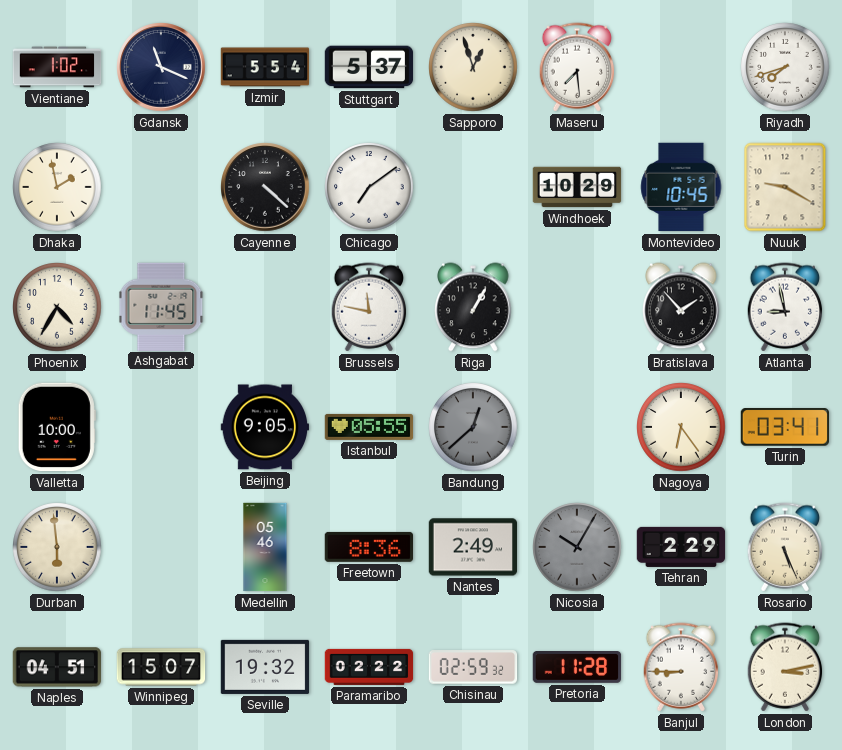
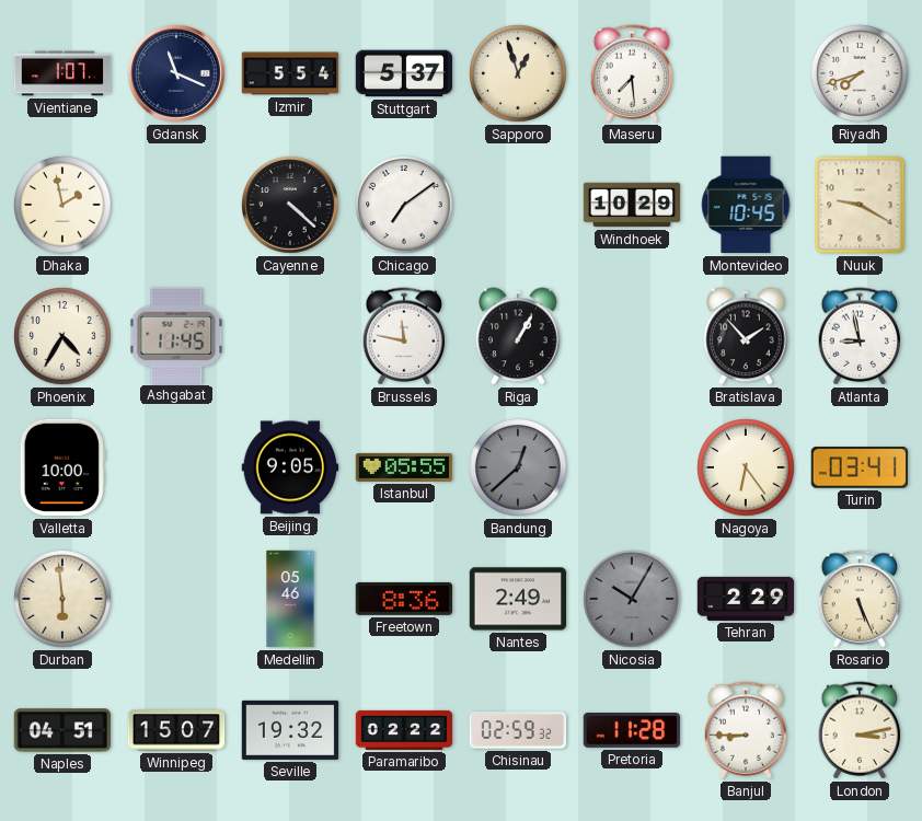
Vientiane: 1:02 -> 1:07
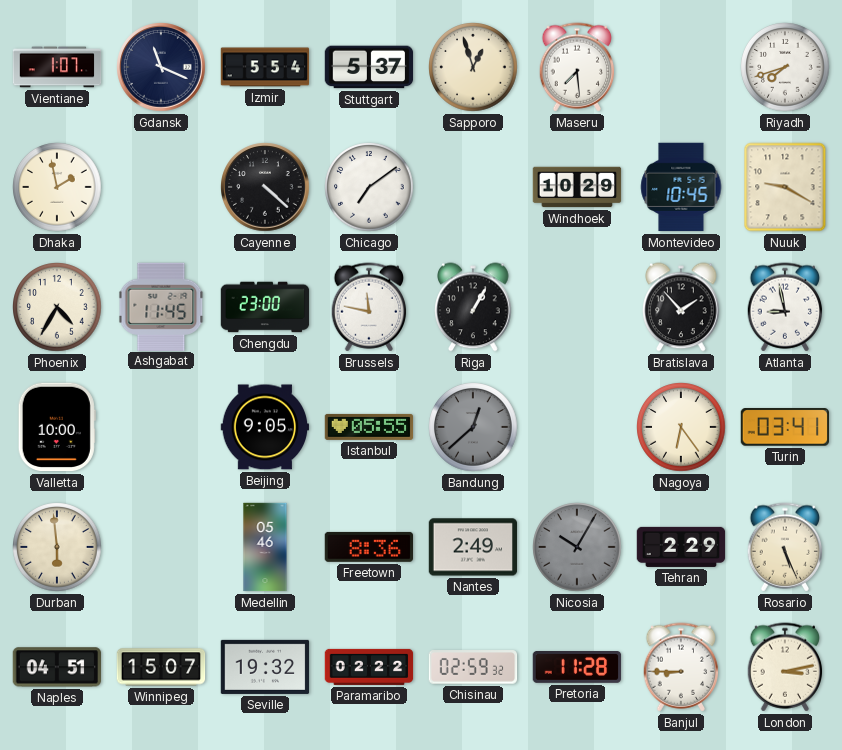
Chengdu: none -> 23:00
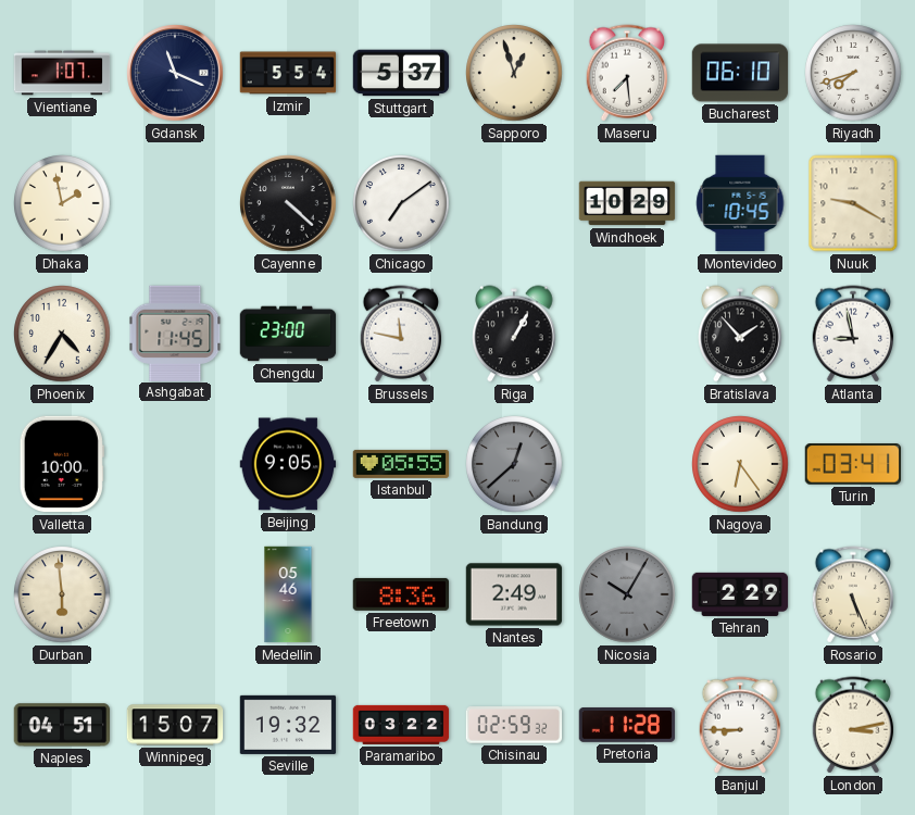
Bucharest: none -> 06:10
Paramaribo: 02:22 -> 03:22
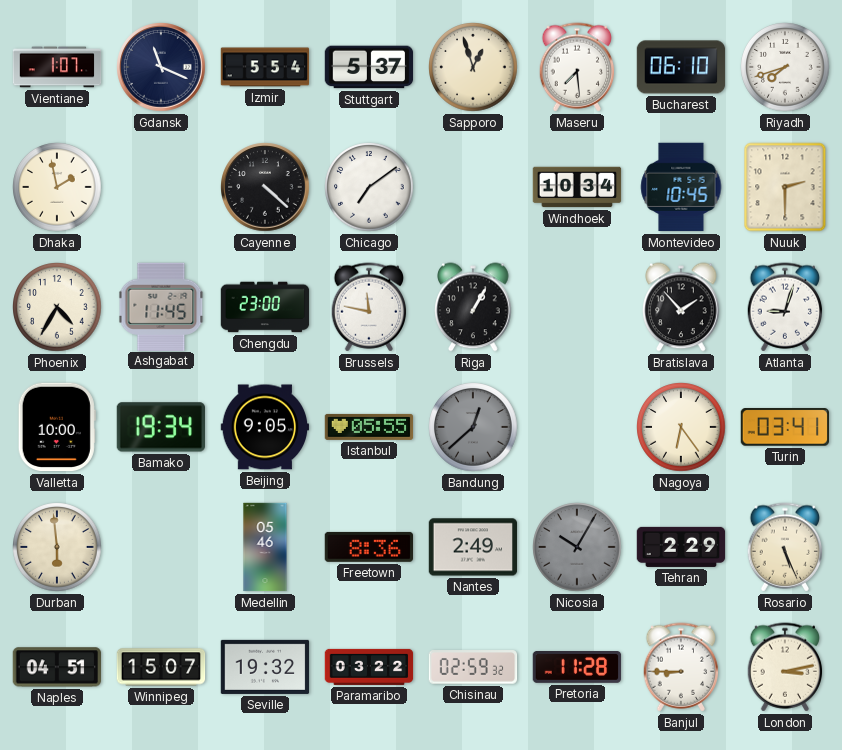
Windhoek: 10:29 -> 10:34
Nuuk: 9:20 -> 2:30
Atlanta: 8:58 -> 9:03
Bamako: none -> 19:34
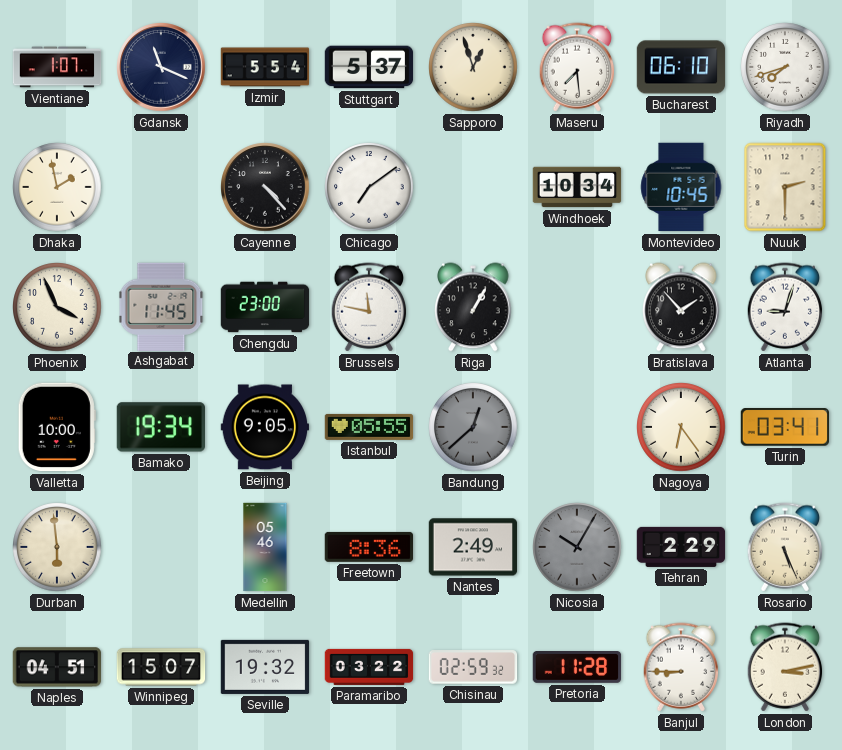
Cayenne: 4:22 -> 4:23
Phoenix: 4:35 -> 3:56
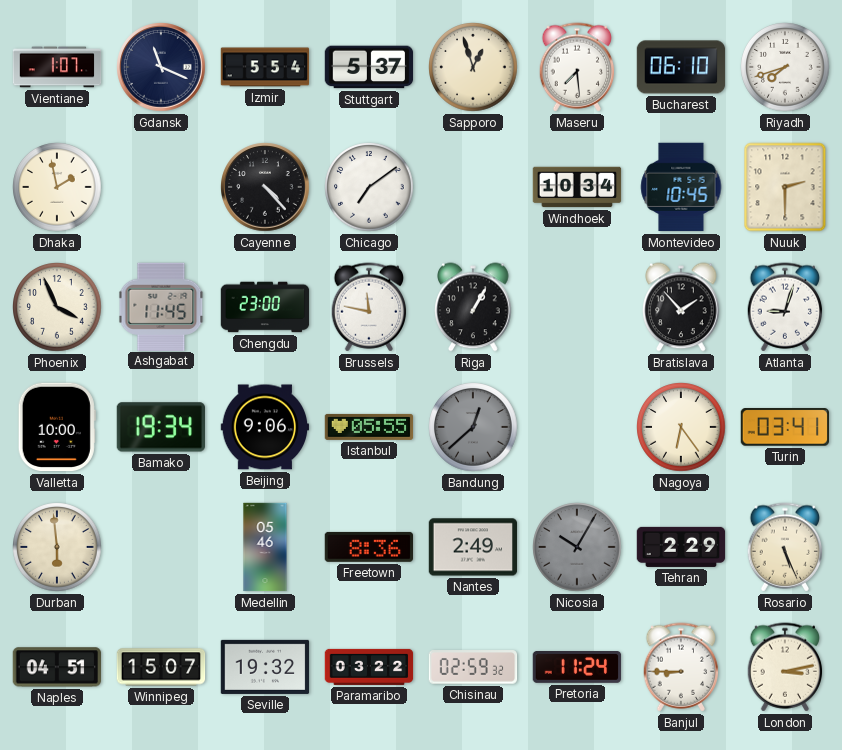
Beijing: 9:05 -> 9:06
Pretoria: 11:28 -> 11:24
